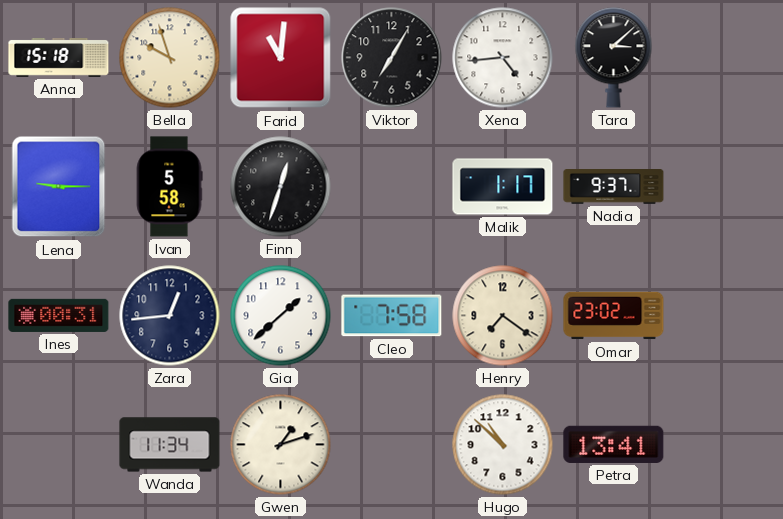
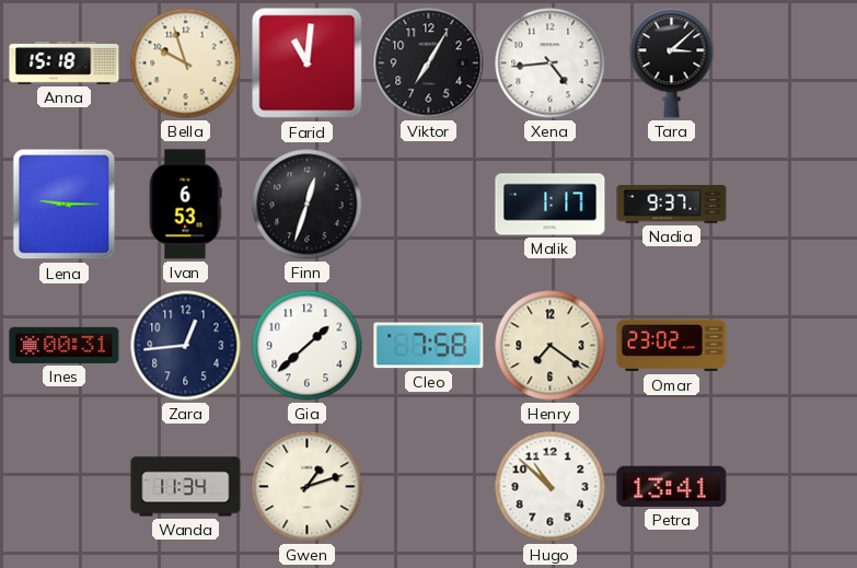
Ivan: 5:58 -> 6:53
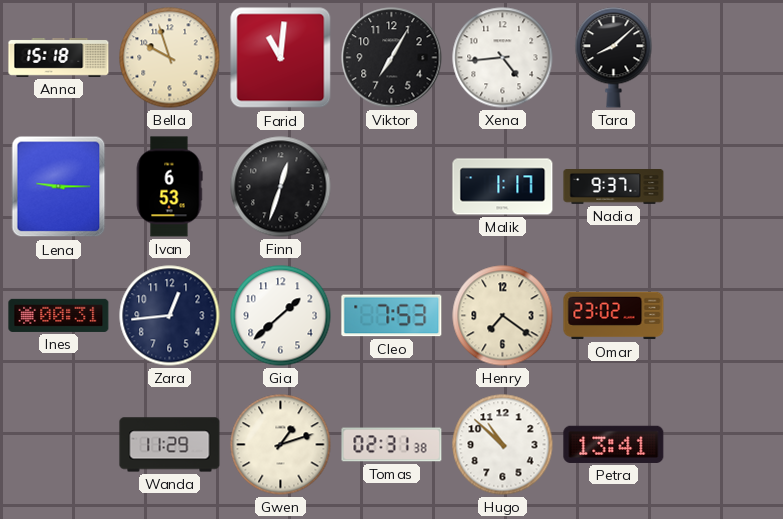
Tara: 3:08 -> 8:08
Cleo: 7:58 -> 7:53
Wanda: 11:34 -> 11:29
Tomas: none -> 02:31
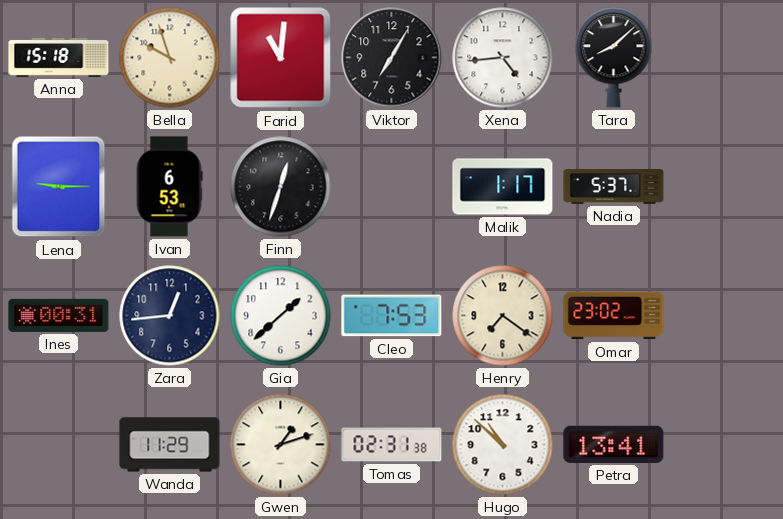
Nadia: 9:37 -> 5:37
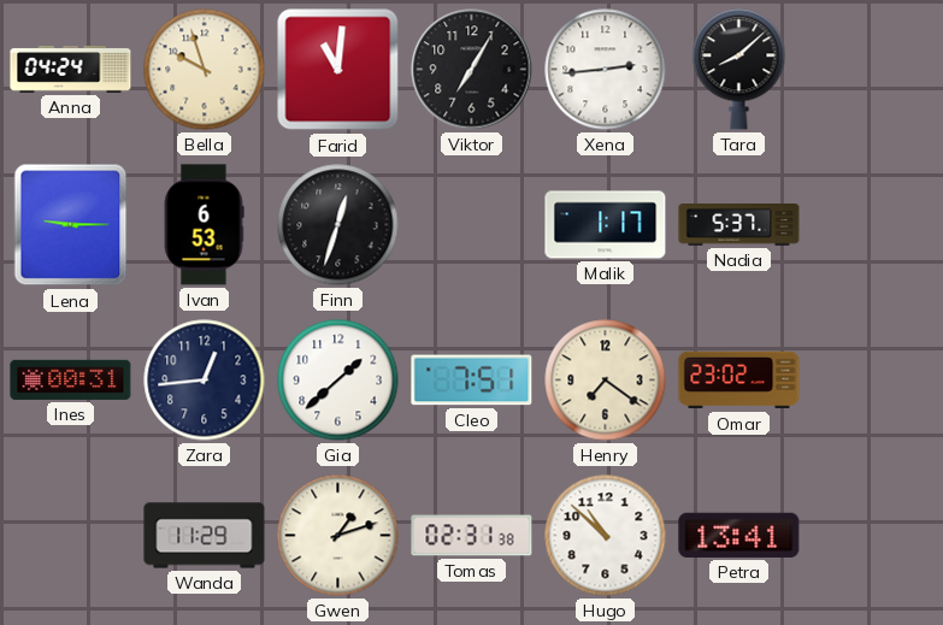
Anna: 15:18 -> 04:24
Xena: 4:44 -> 2:44
Cleo: 7:53 -> 7:51
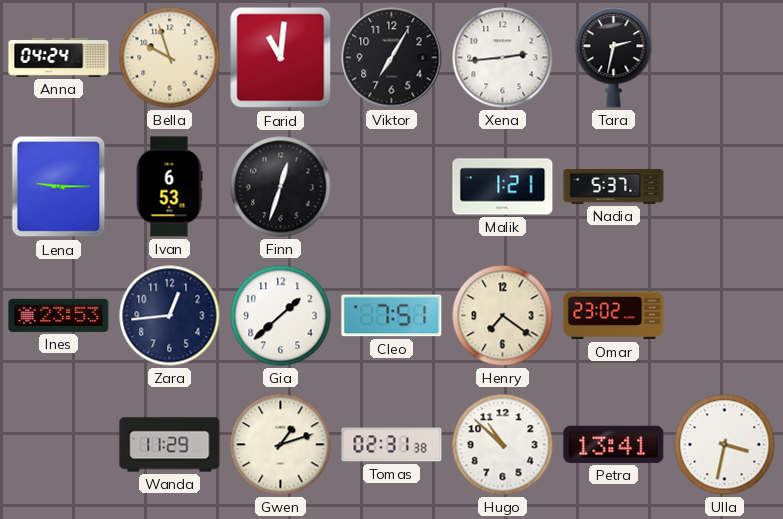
Tara: 8:08 -> 2:32
Malik: 1:17 -> 1:21
Ines: 00:31 -> 23:53
Ulla: none -> 3:32
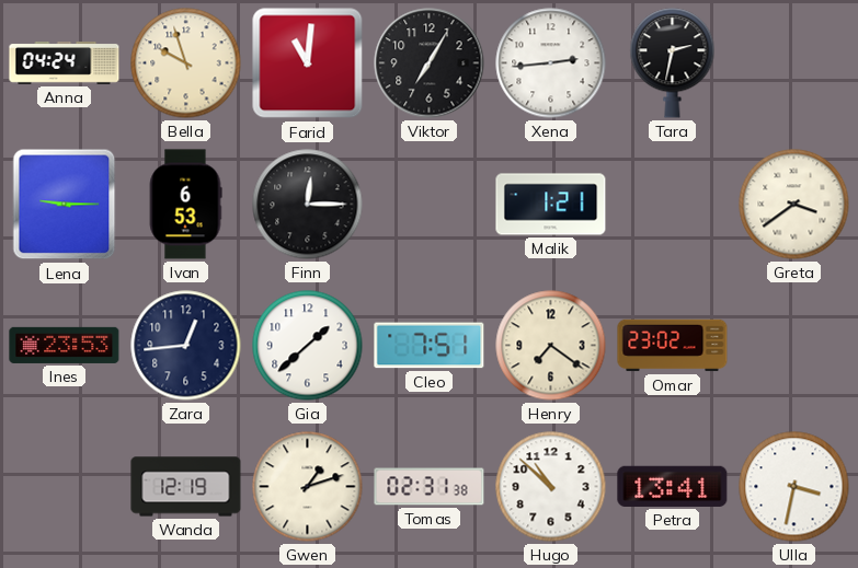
Finn: 12:33 -> 12:15
Nadia: 5:37 -> none
Greta: none -> 3:39
Wanda: 11:29 -> 12:19
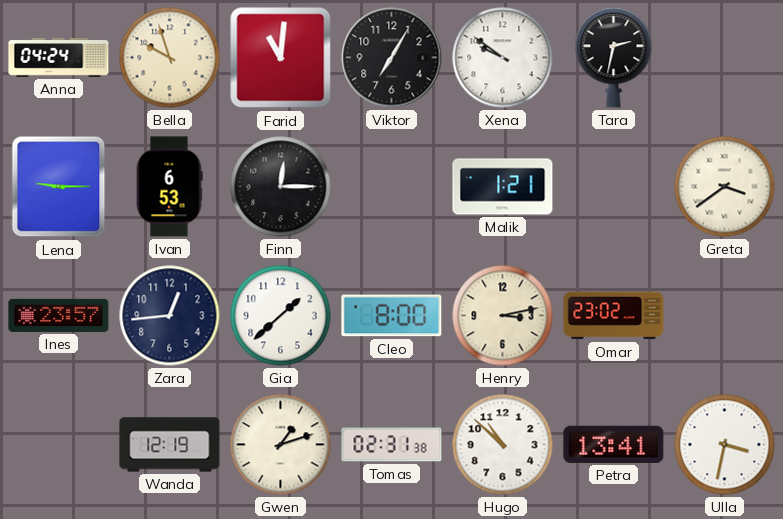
Xena: 2:44 -> 9:51
Ines: 23:53 -> 23:57
Cleo: 7:51 -> 8:00
Henry: 7:21 -> 3:13
